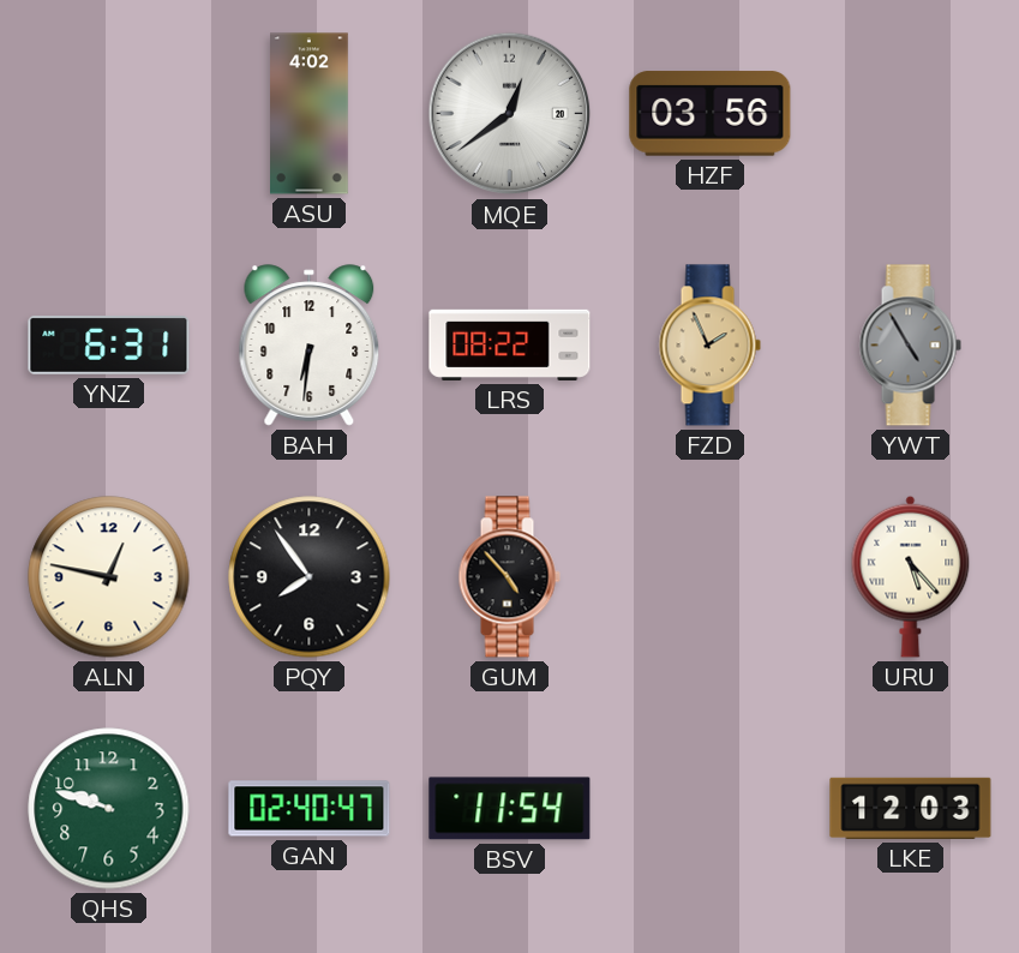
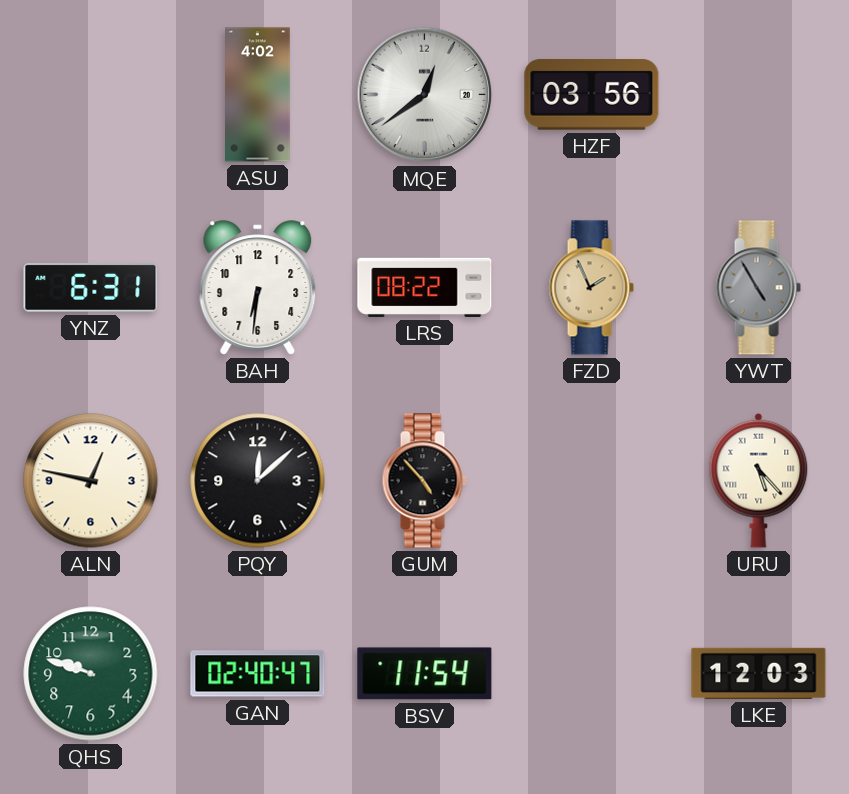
PQY: 7:54 -> 12:08
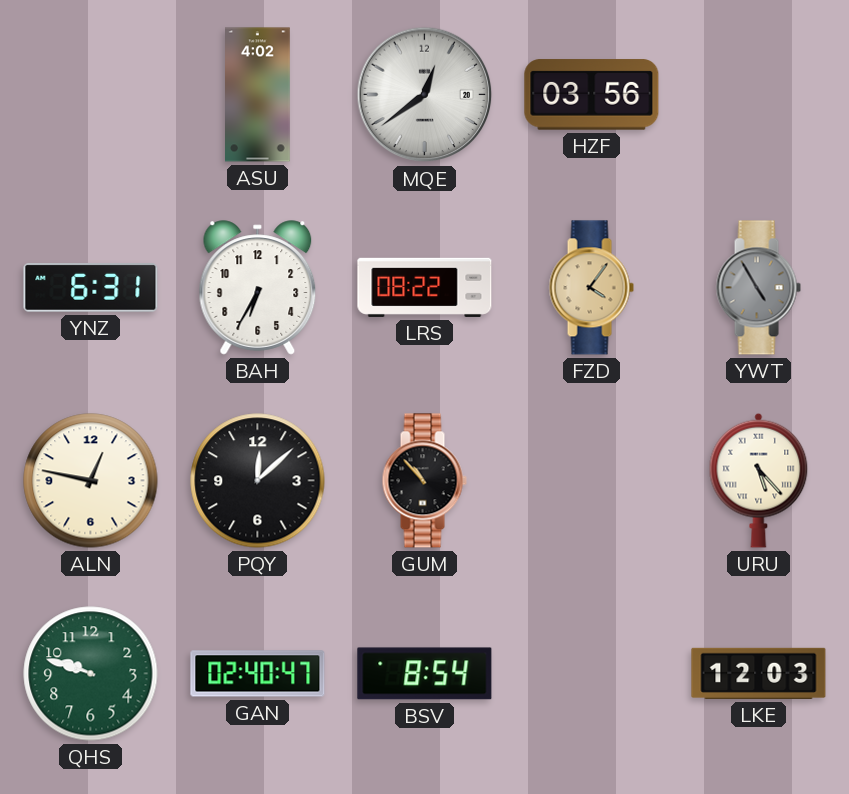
BAH: 6:31 -> 6:35
FZD: 1:56 -> 4:06
GUM: 4:53 -> 10:53
BSV: 11:54 -> 8:54
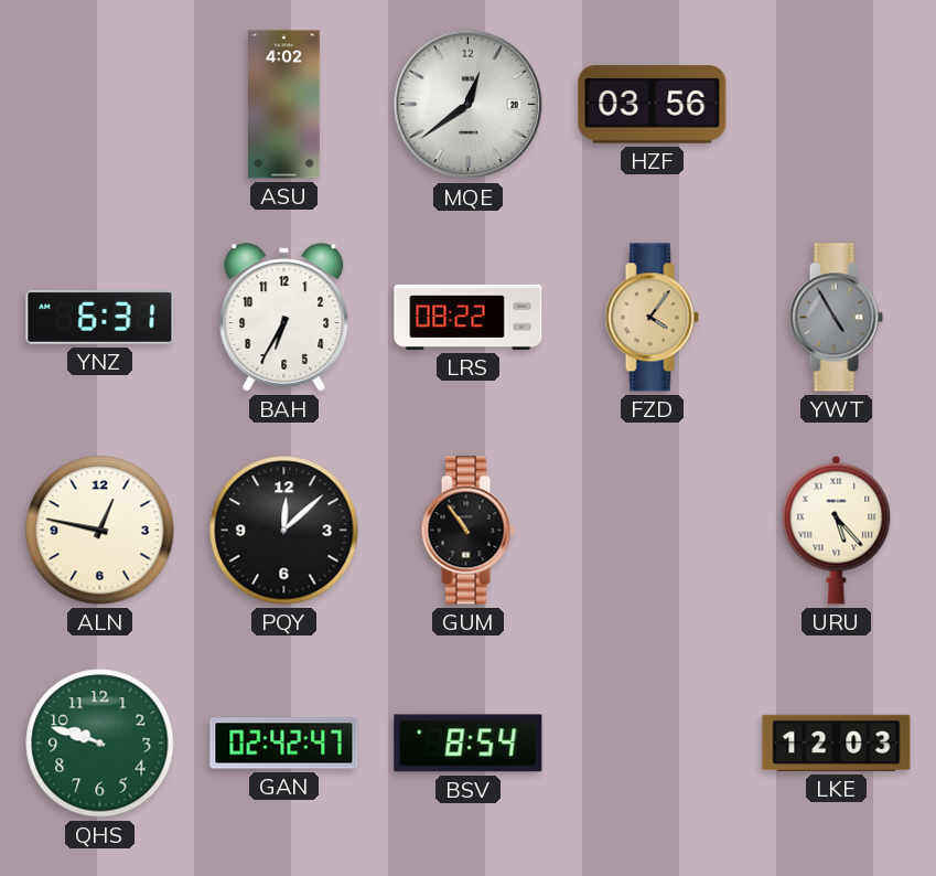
GUM: 10:53 -> 10:54
GAN: 02:40 -> 02:42
